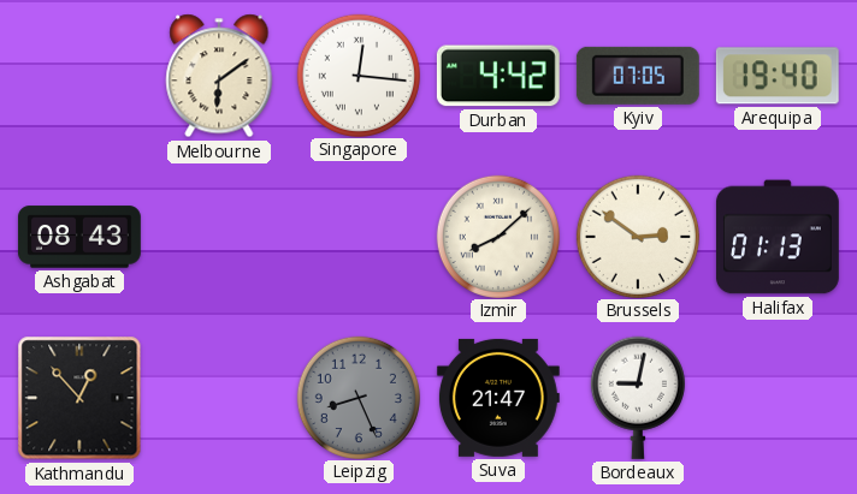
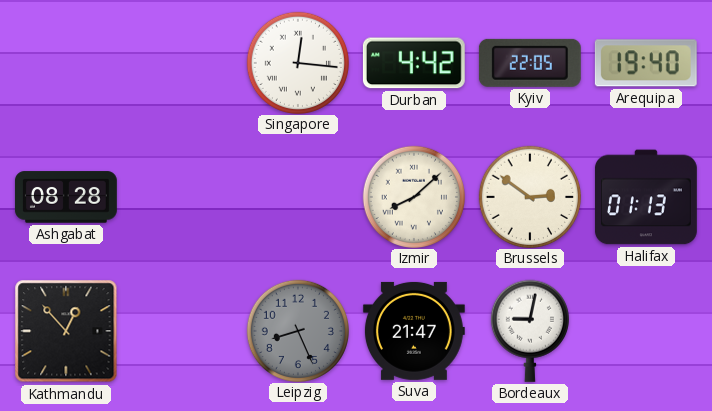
Melbourne: 6:09 -> none
Kyiv: 07:05 -> 22:05
Ashgabat: 08:43 -> 08:28
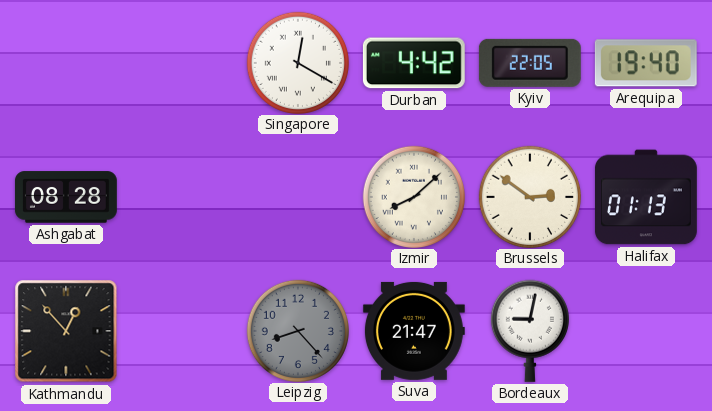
Singapore: 12:16 -> 12:20
Leipzig: 8:26 -> 8:23
